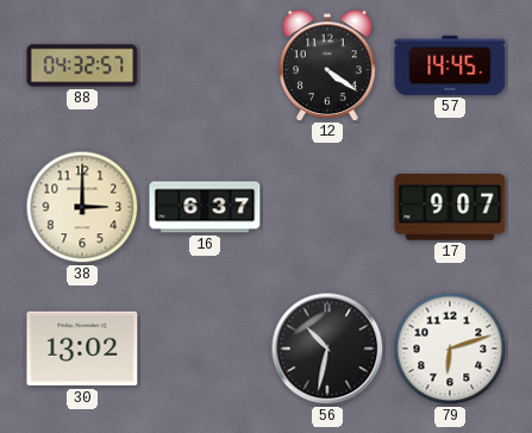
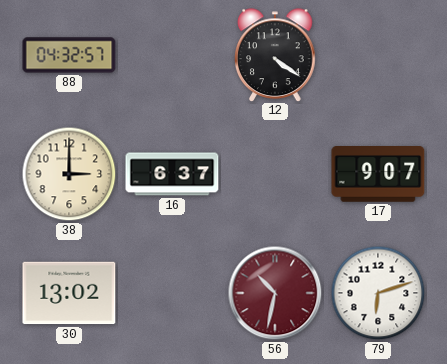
57: 14:45 -> none
56 dial: black -> burgundy
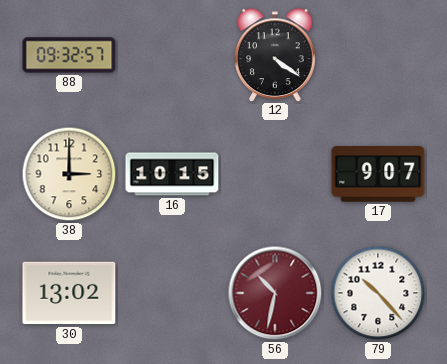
88: 04:32 -> 09:32
16: 6:37 -> 10:15
79: 6:12 -> 10:23
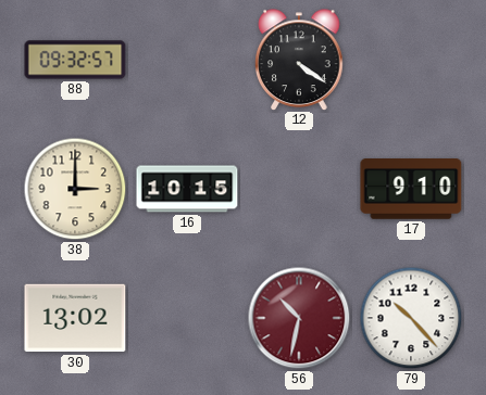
17: 9:07 -> 9:10
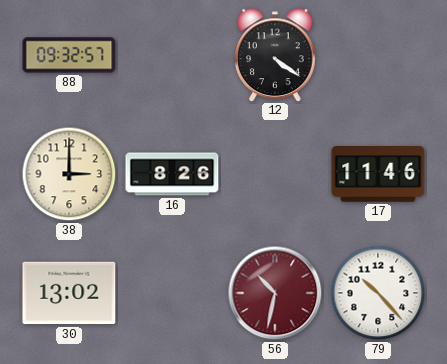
16: 10:15 -> 8:26
17: 9:10 -> 11:46
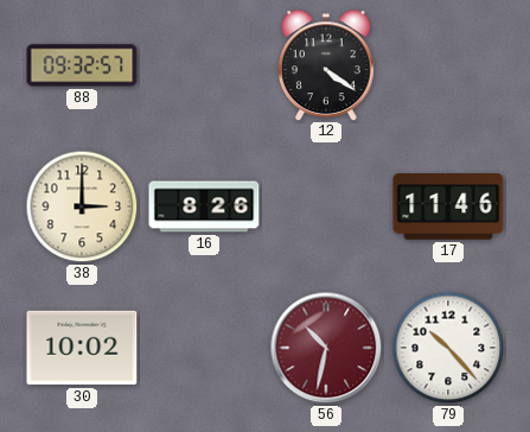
30: 13:02 -> 10:02
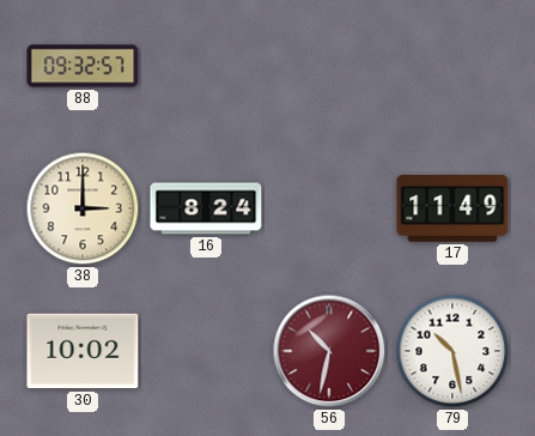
12: 4:21 -> none
16: 8:26 -> 8:24
17: 11:46 -> 11:49
79: 10:23 -> 10:28
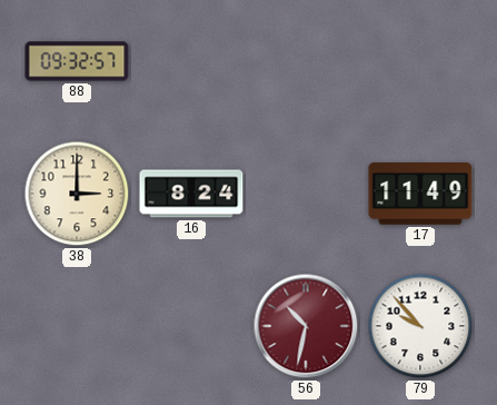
30: 10:02 -> none
79: 10:28 -> 9:53
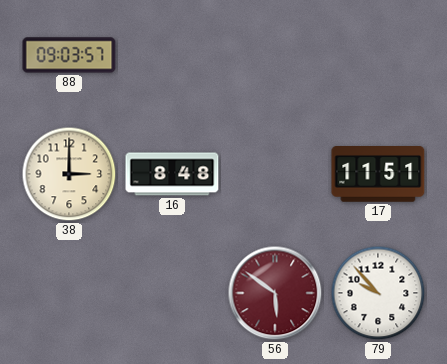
88: 09:32 -> 09:03
16: 8:24 -> 8:48
17: 11:49 -> 11:51
56: 10:32 -> 5:51
